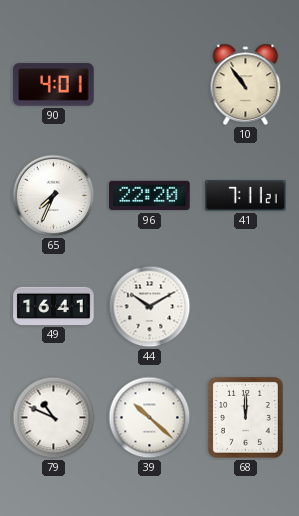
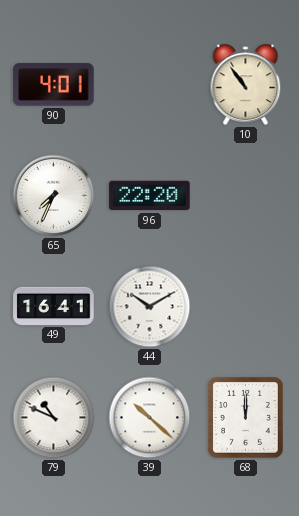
41: 7:11 -> none
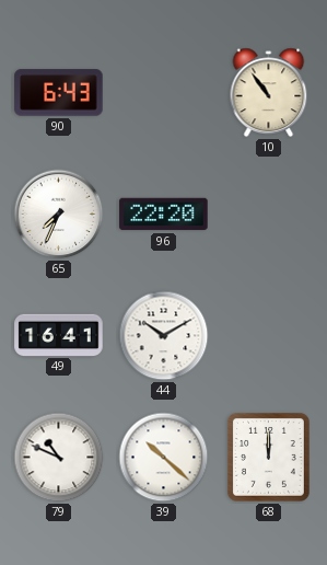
90: 4:01 -> 6:43
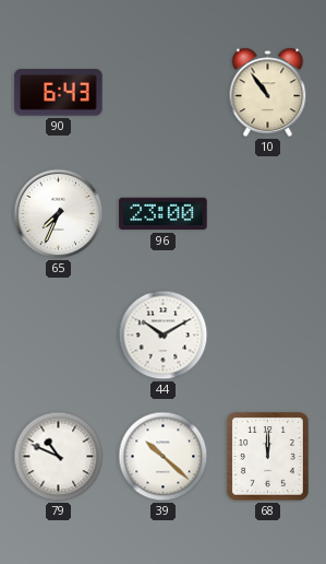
96: 22:20 -> 23:00
49: 16:41 -> none
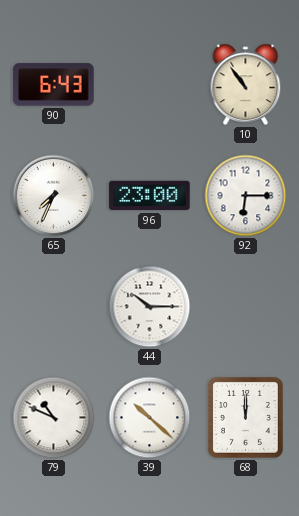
92: none -> 6:15
44: 10:10 -> 10:15
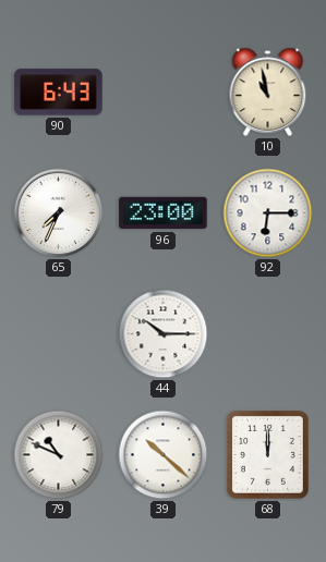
10: 10:54 -> 10:58
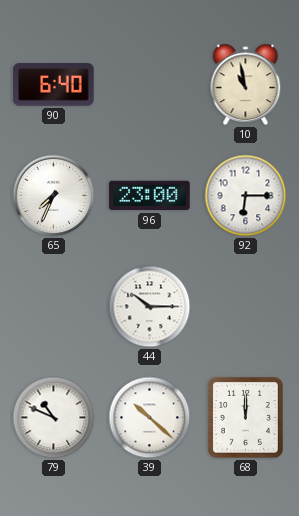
90: 6:43 -> 6:40
